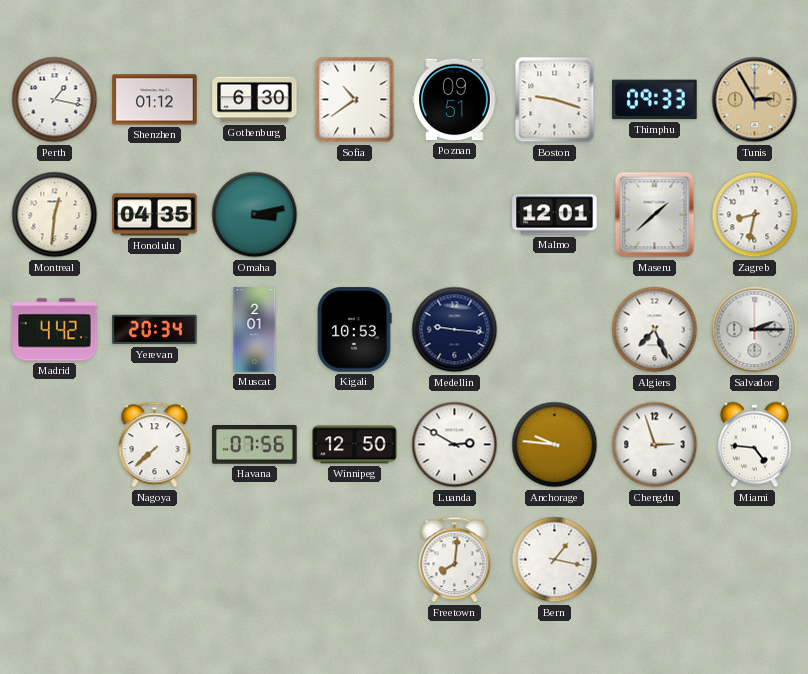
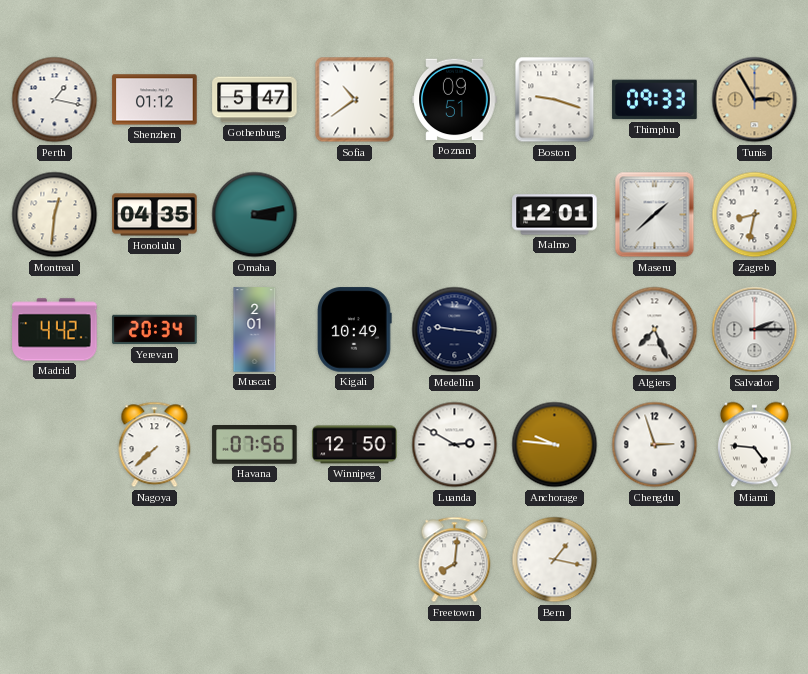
Gothenburg: 6:30 -> 5:47
Kigali: 10:53 -> 10:49
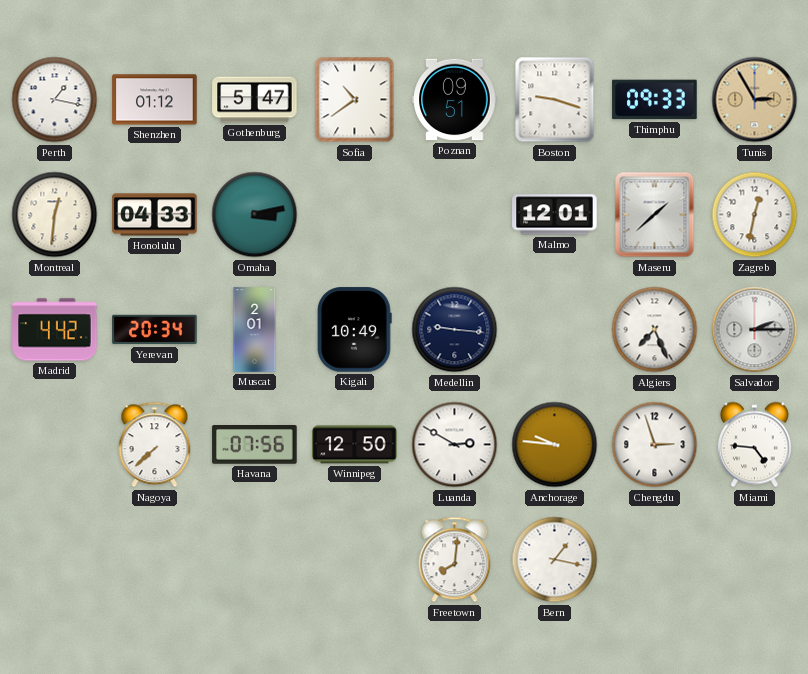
Honolulu: 04:35 -> 04:33
Zagreb: 8:32 -> 12:32
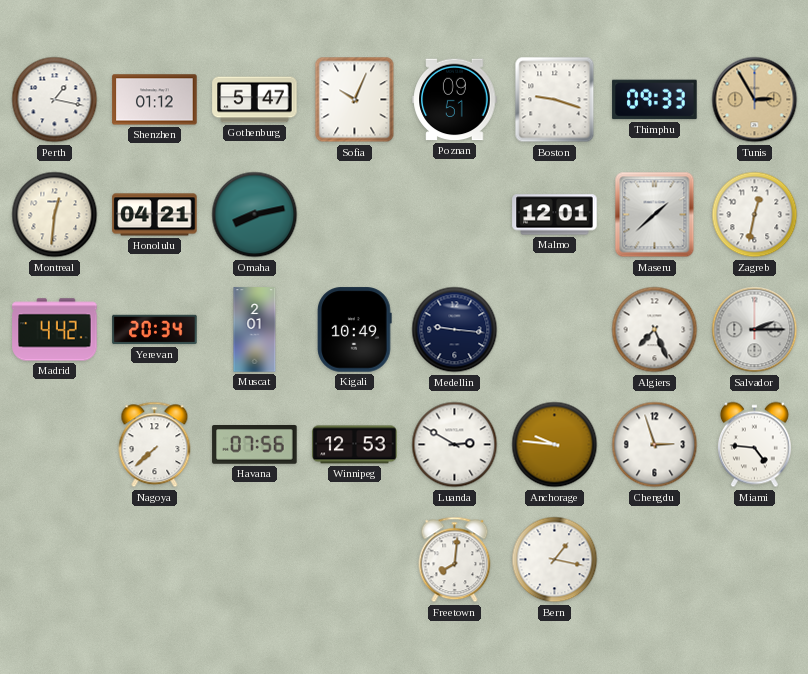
Sofia: 10:39 -> 10:04
Honolulu: 04:33 -> 04:21
Omaha: 3:13 -> 8:13
Winnipeg: 12:50 -> 12:53
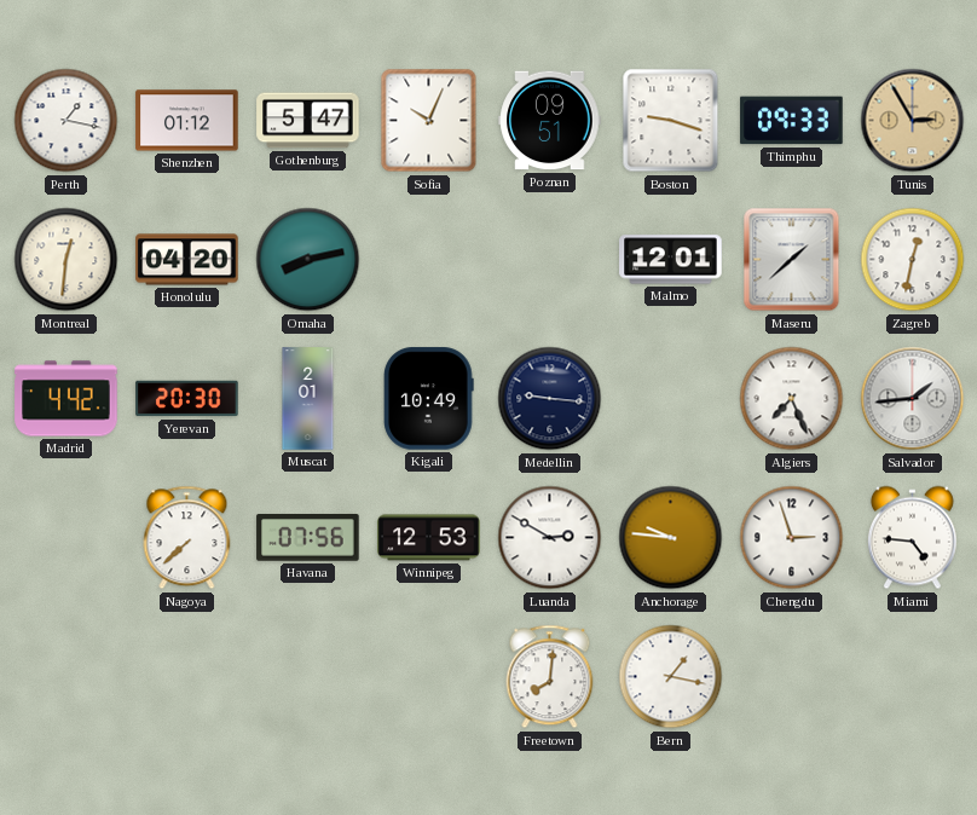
Honolulu: 04:21 -> 04:20
Yerevan: 20:34 -> 20:30
Salvador: 2:15 -> 1:44
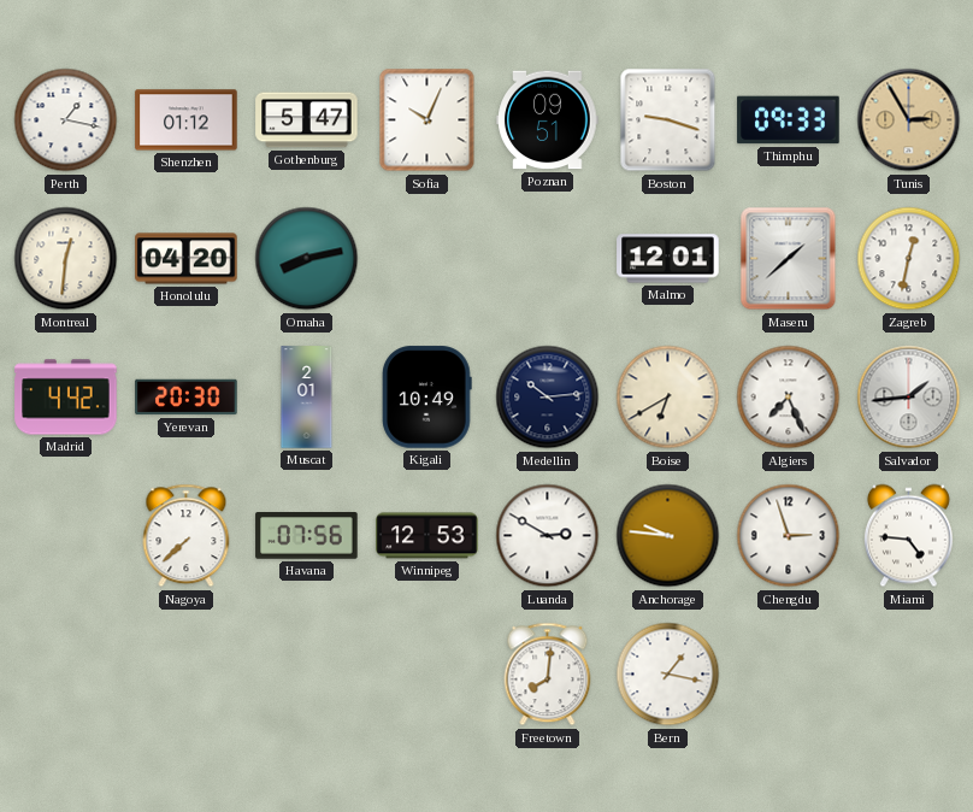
Medellin: 9:16 -> 10:14
Boise: none -> 6:40
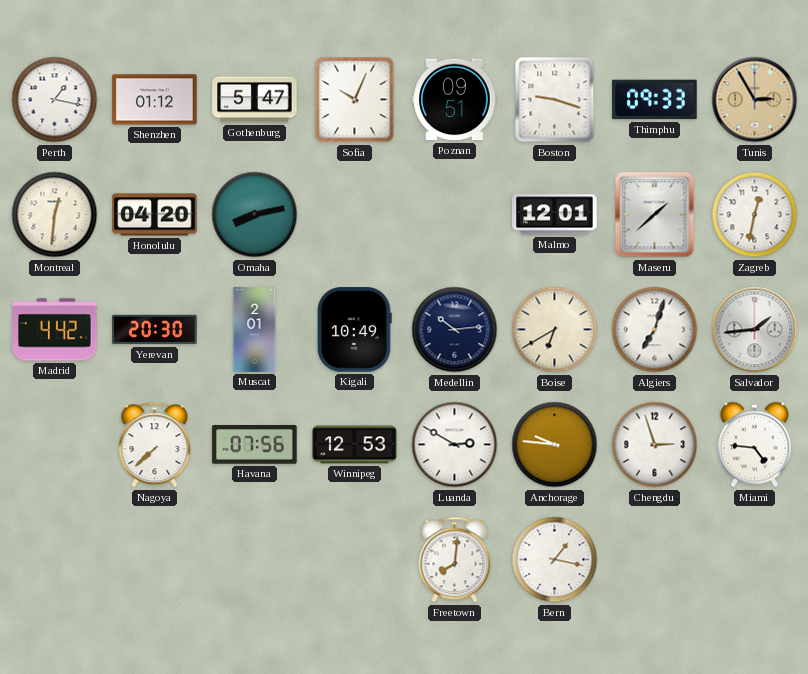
Algiers: 7:26 -> 7:03
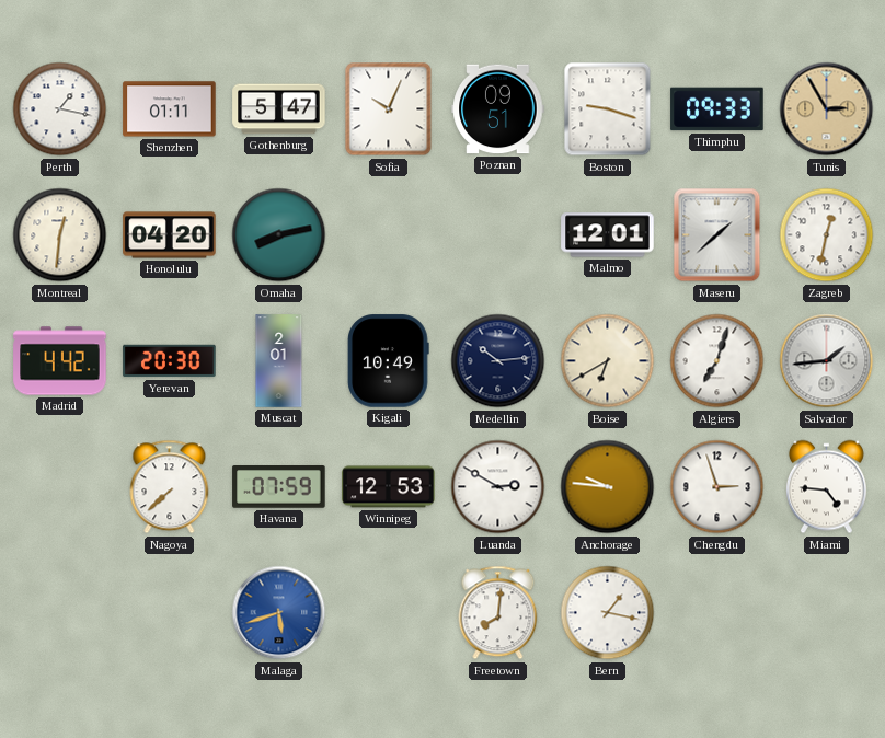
Shenzhen: 01:12 -> 01:11
Havana: 07:56 -> 07:59
Malaga: none -> 5:42
